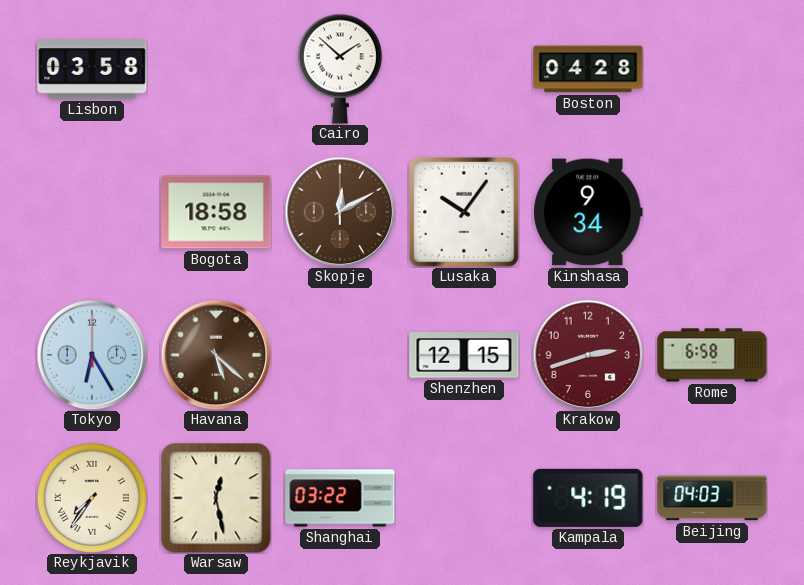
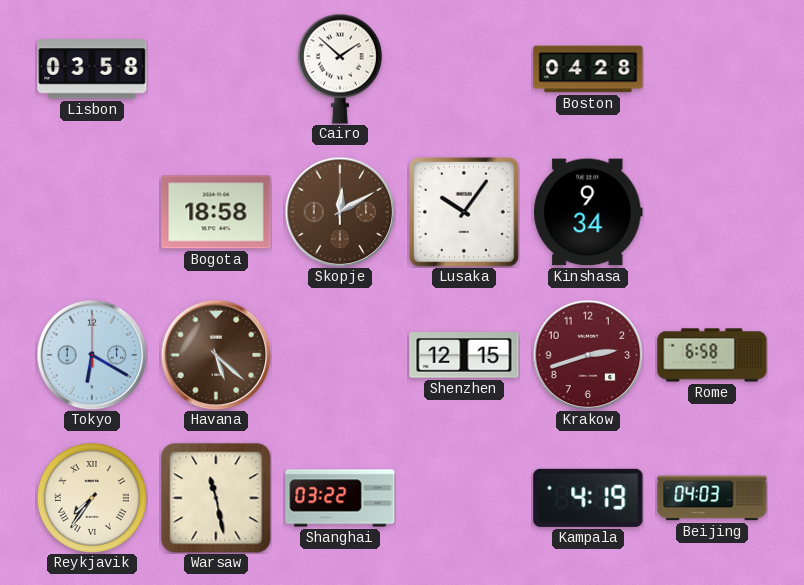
Tokyo: 6:25 -> 6:20
Warsaw: 12:28 -> 11:28
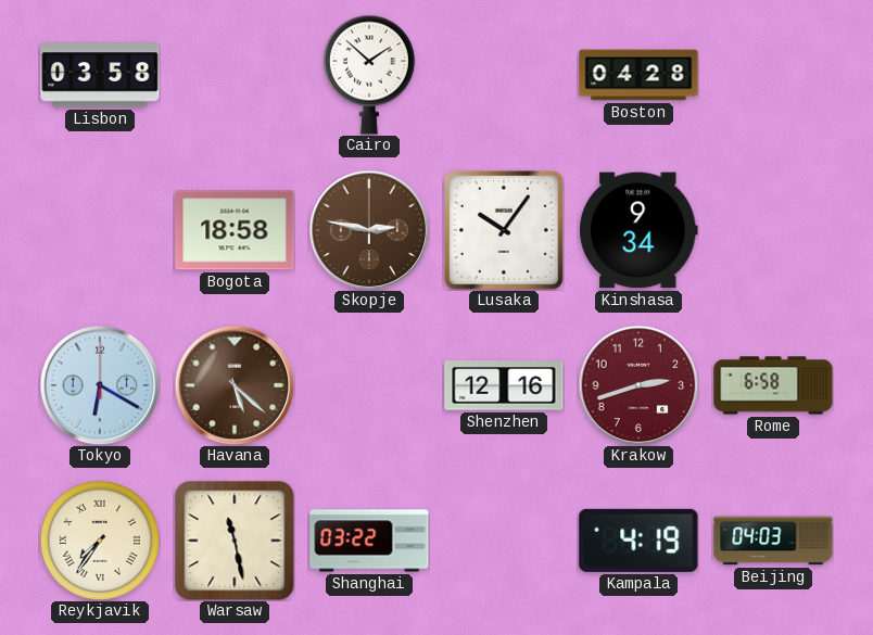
Skopje: 12:10 -> 2:47
Shenzhen: 12:15 -> 12:16
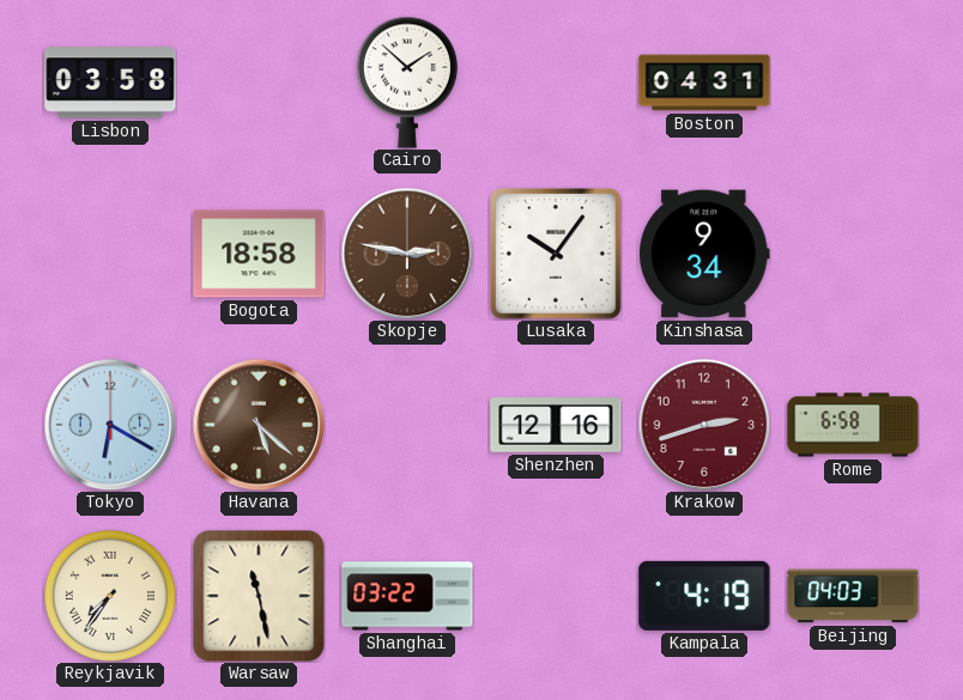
Boston: 04:28 -> 04:31
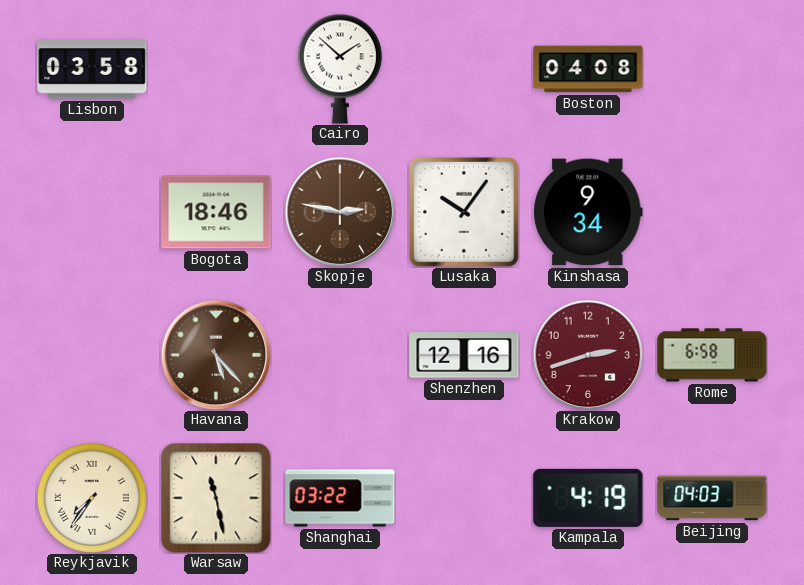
Boston: 04:31 -> 04:08
Bogota: 18:58 -> 18:46
Tokyo: 6:20 -> none
Havana: 5:22 -> 5:23
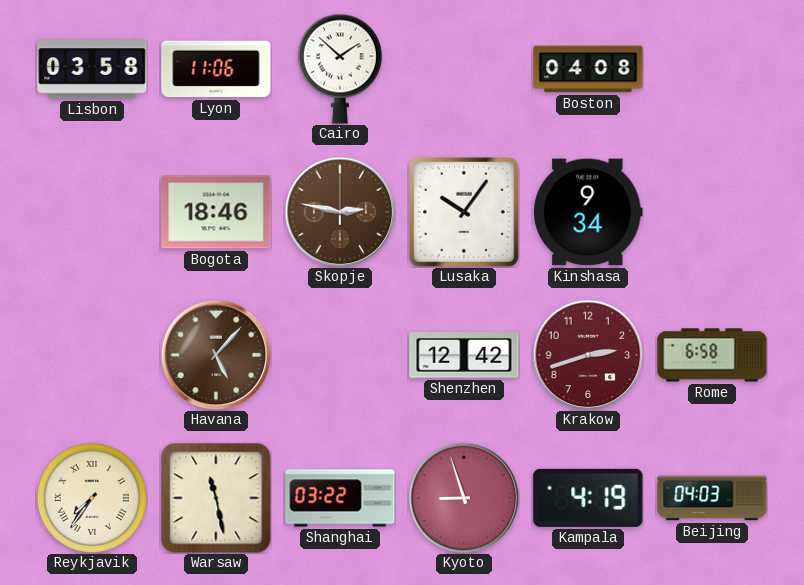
Lyon: none -> 11:06
Havana: 5:23 -> 5:07
Shenzhen: 12:16 -> 12:42
Kyoto: none -> 8:57
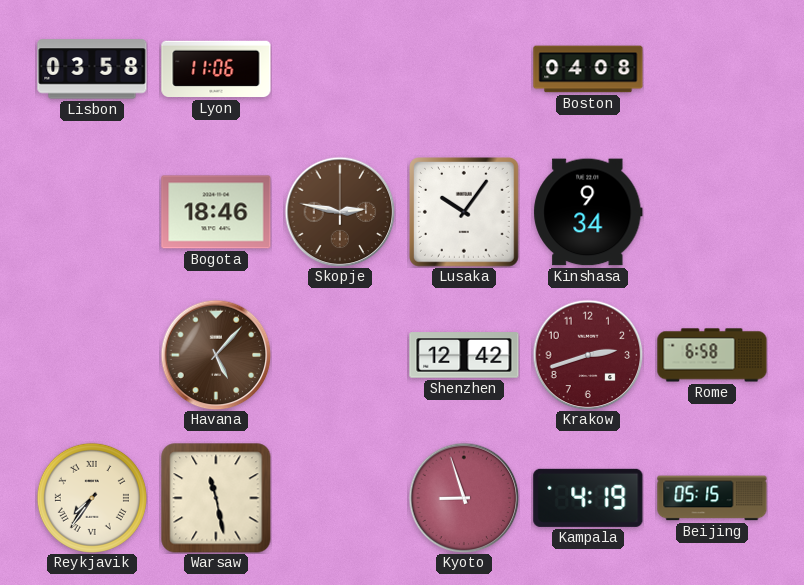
Cairo: 1:52 -> none
Shanghai: 03:22 -> none
Beijing: 04:03 -> 05:15
